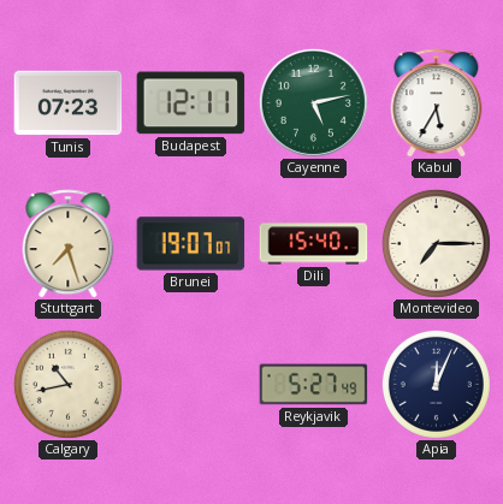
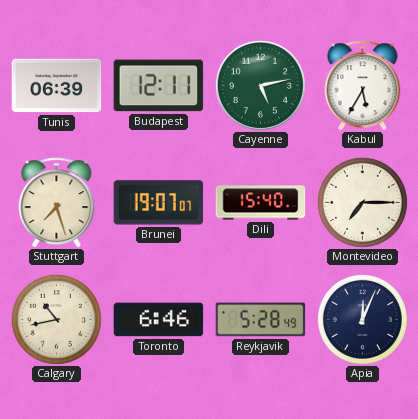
Tunis: 07:23 -> 06:39
Toronto: none -> 6:46
Reykjavik: 5:27 -> 5:28
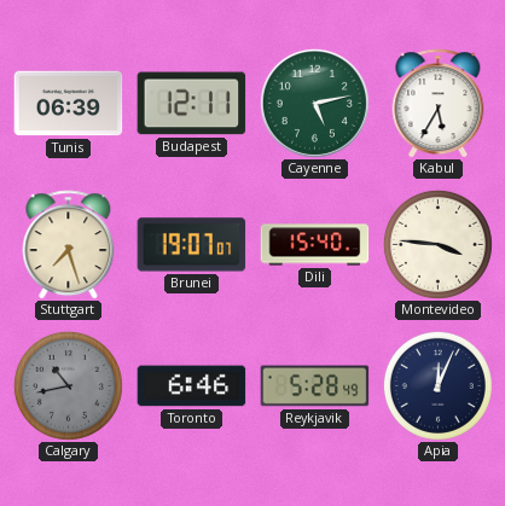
Montevideo: 7:15 -> 3:46
Calgary dial: cream -> grey
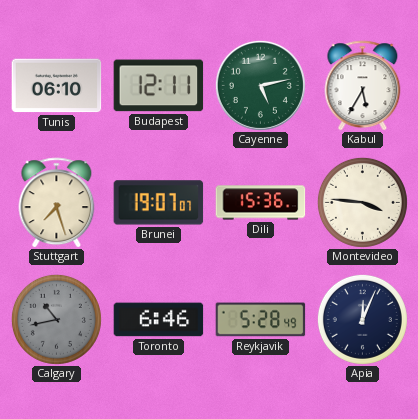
Tunis: 06:39 -> 06:10
Dili: 15:40 -> 15:36
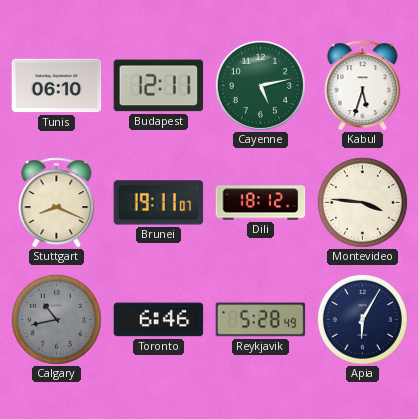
Kabul: 5:35 -> 5:33
Stuttgart: 7:27 -> 8:19
Brunei: 19:07 -> 19:11
Dili: 15:36 -> 18:12
Apia: 12:04 -> 6:05
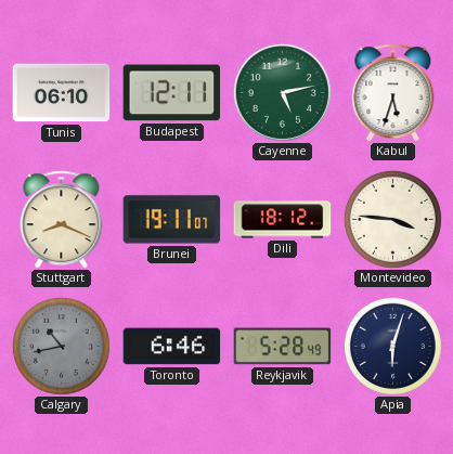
Apia: 6:05 -> 6:03
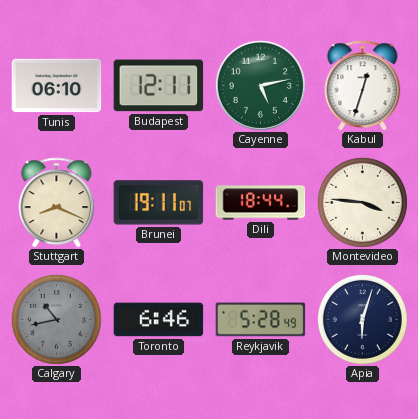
Kabul: 5:33 -> 12:33
Dili: 18:12 -> 18:44
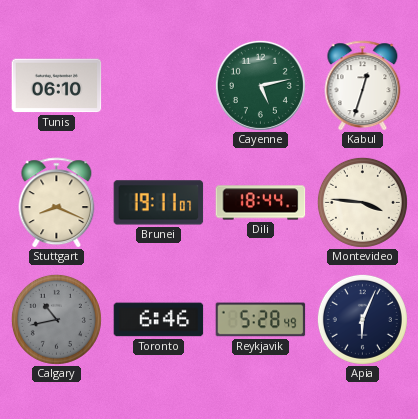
Budapest: 12:11 -> none
Apia: 6:03 -> 6:04
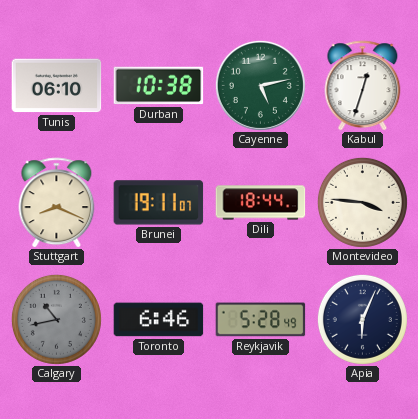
Durban: none -> 10:38
